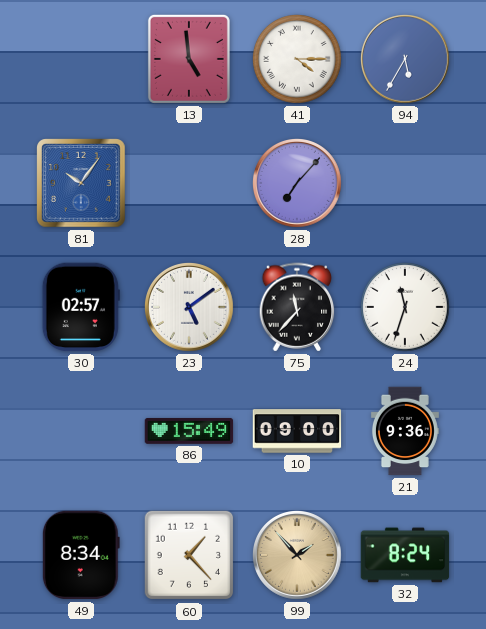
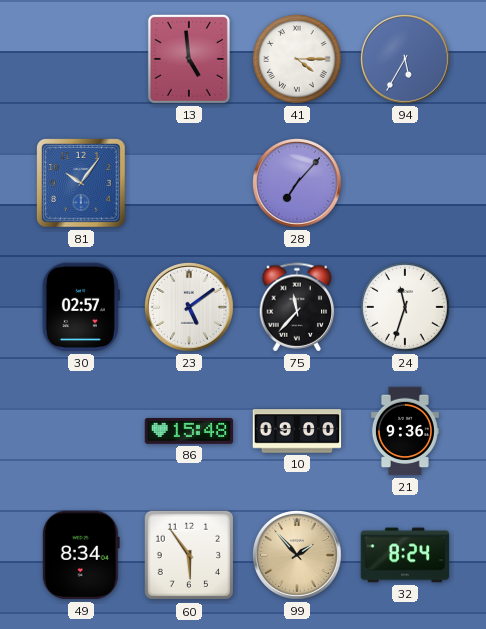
86: 15:49 -> 15:48
60: 1:23 -> 5:54
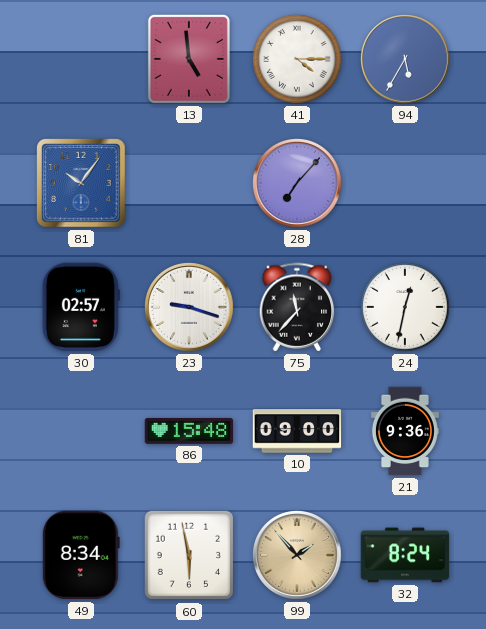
23: 5:09 -> 9:18
24: 11:33 -> 12:32
60: 5:54 -> 5:58
